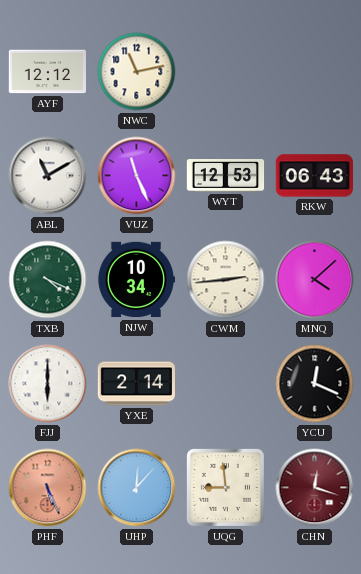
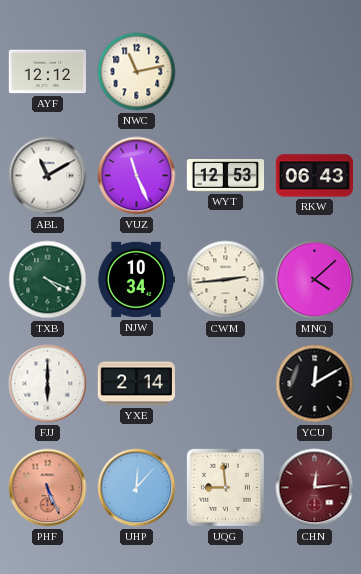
YCU: 12:19 -> 12:10
CHN: 12:18 -> 12:14
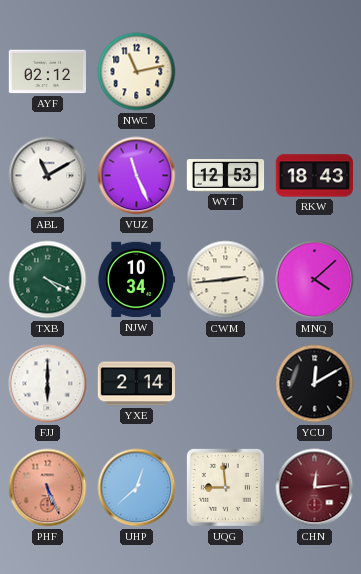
AYF: 12:12 -> 02:12
RKW: 06:43 -> 18:43
UHP: 12:07 -> 12:38
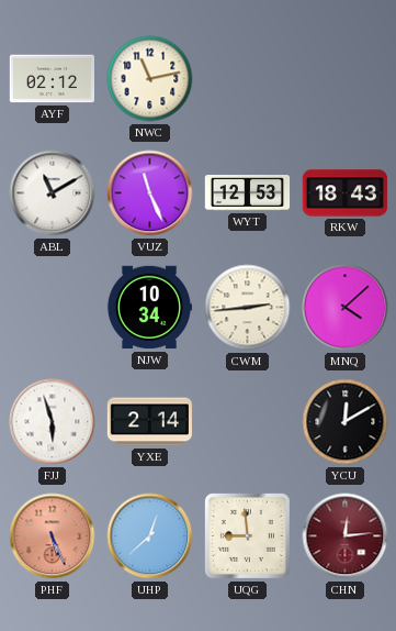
TXB: 4:19 -> none
FJJ: 6:00 -> 5:57
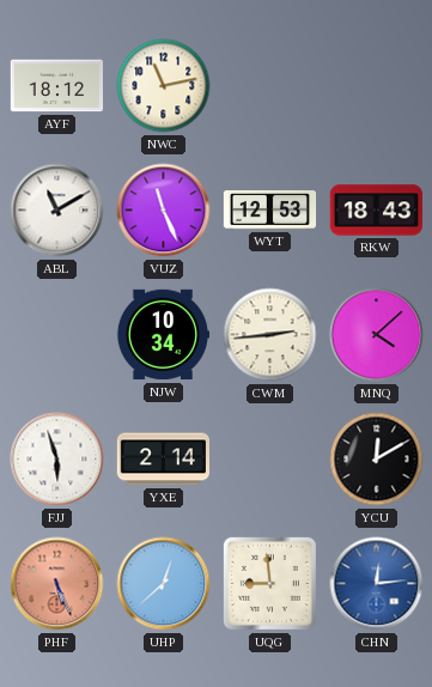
AYF: 02:12 -> 18:12
CHN dial: burgundy -> blue
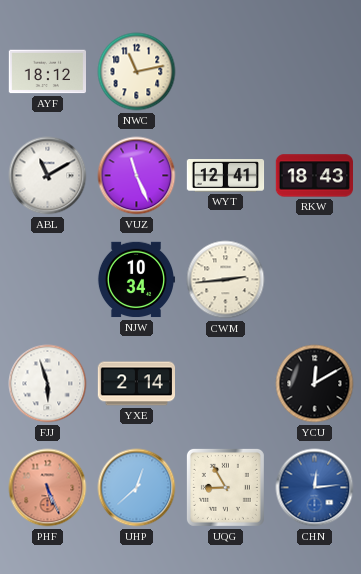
WYT: 12:53 -> 12:41
MNQ: 4:08 -> none
UQG: 8:59 -> 8:55
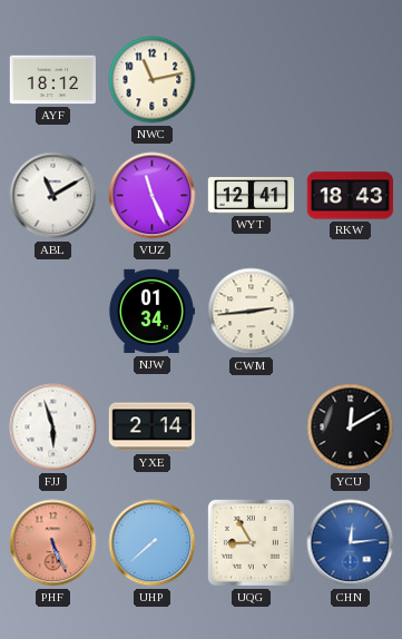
NJW: 10:34 -> 01:34
UHP: 12:38 -> 7:38
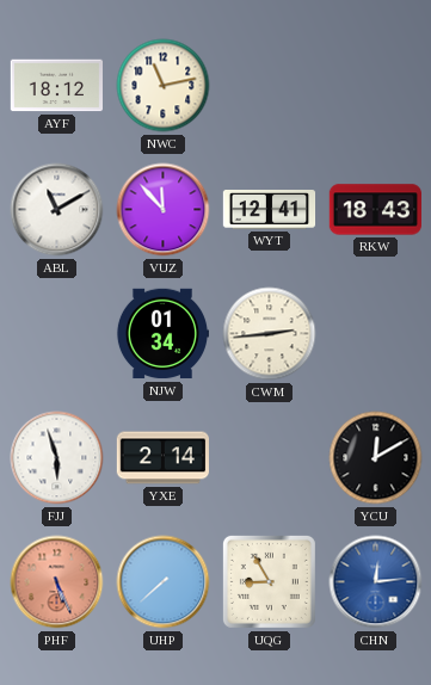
VUZ: 11:26 -> 11:53
